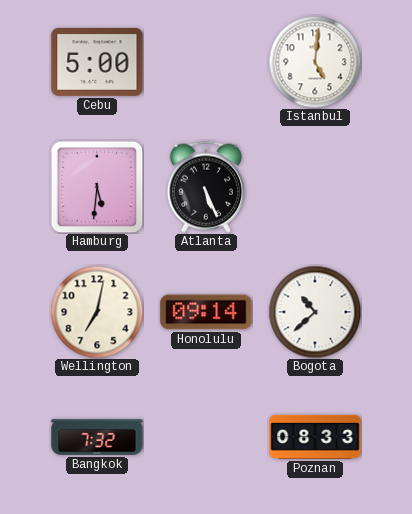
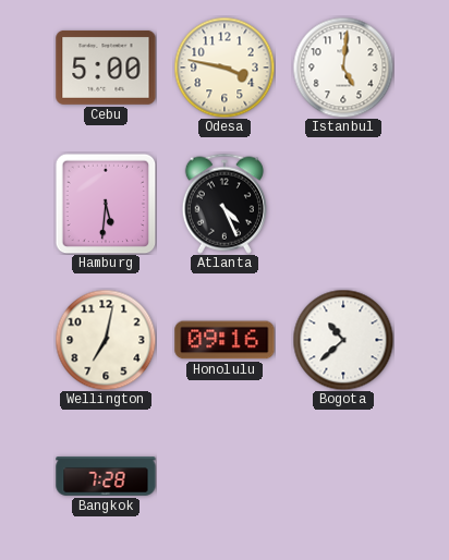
Odesa: none -> 3:47
Atlanta: 5:26 -> 4:26
Honolulu: 09:14 -> 09:16
Bangkok: 7:32 -> 7:28
Poznan: 08:33 -> none
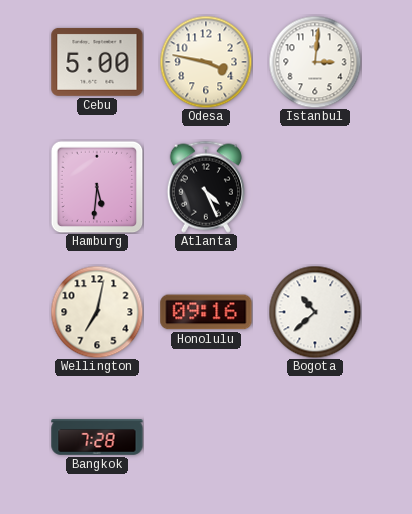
Istanbul: 5:01 -> 3:01
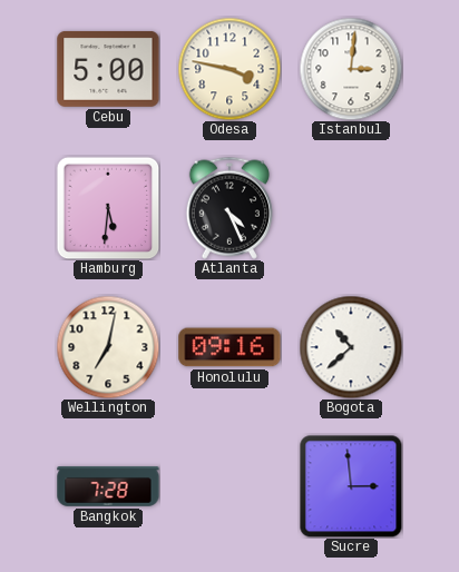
Sucre: none -> 2:59
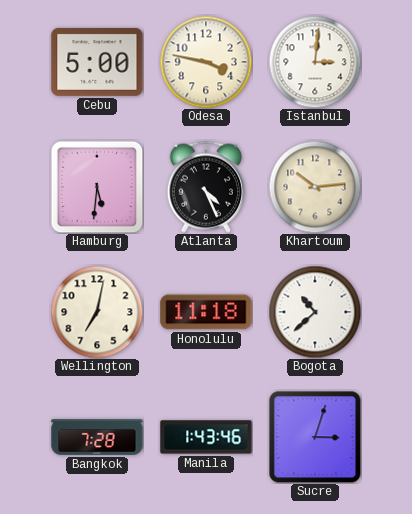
Khartoum: none -> 10:14
Honolulu: 09:16 -> 11:18
Manila: none -> 1:43
Sucre: 2:59 -> 3:03
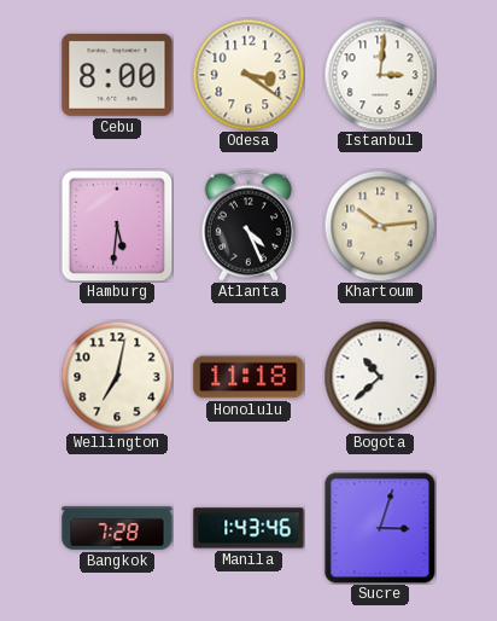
Cebu: 5:00 -> 8:00
Odesa: 3:47 -> 3:21
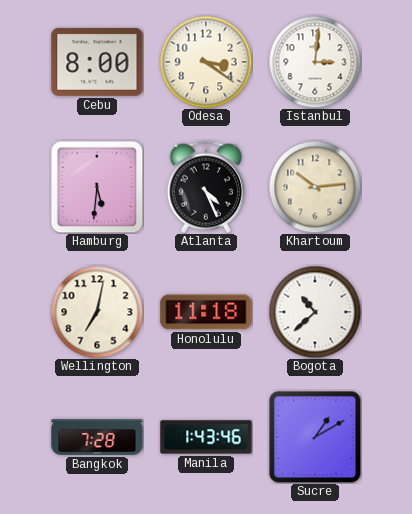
Sucre: 3:03 -> 1:10
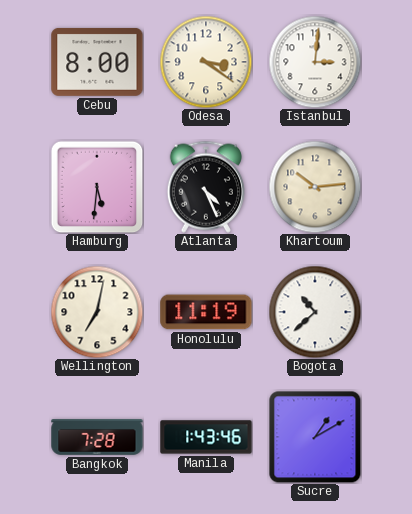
Honolulu: 11:18 -> 11:19
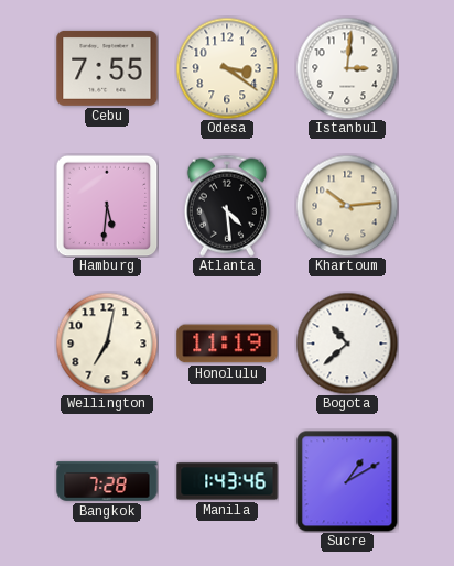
Cebu: 8:00 -> 7:55
Atlanta: 4:26 -> 4:29
